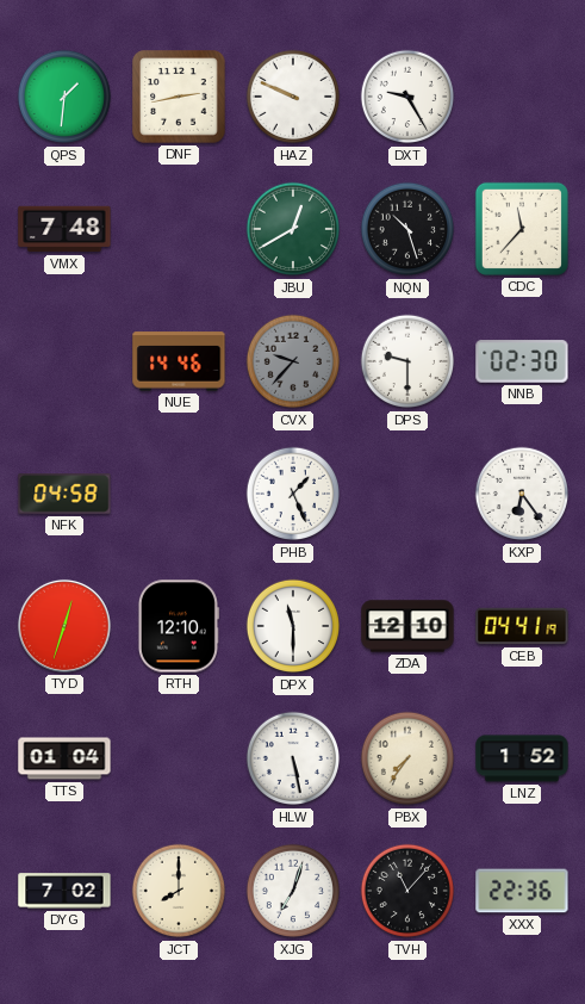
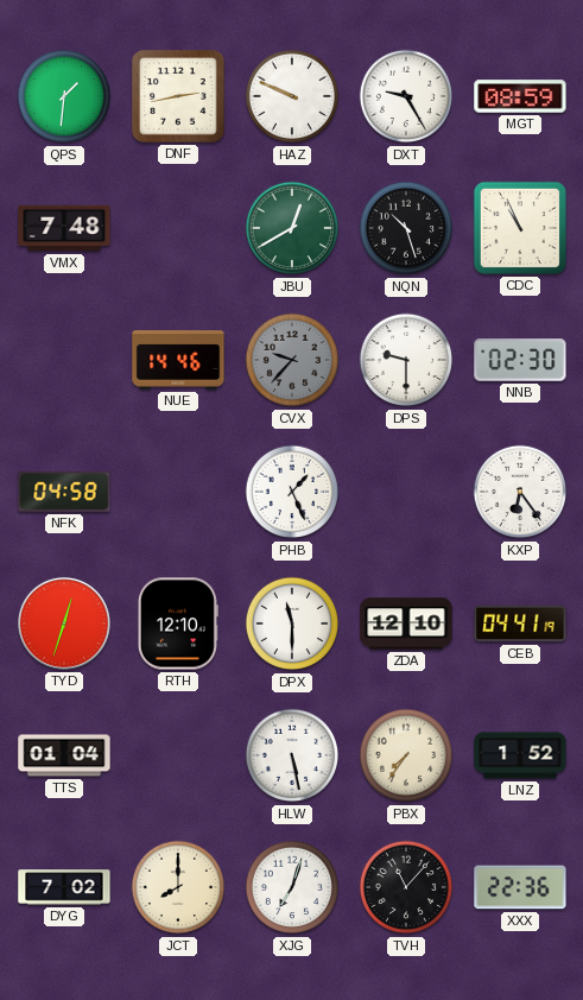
MGT: none -> 08:59
CDC: 11:37 -> 10:56
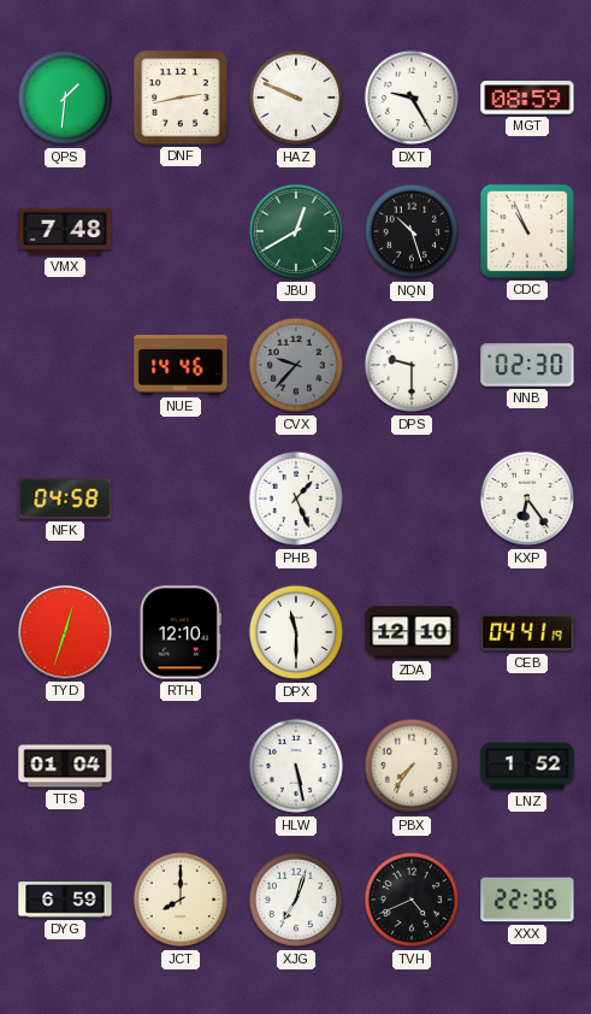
DYG: 7:02 -> 6:59
TVH: 11:07 -> 4:41
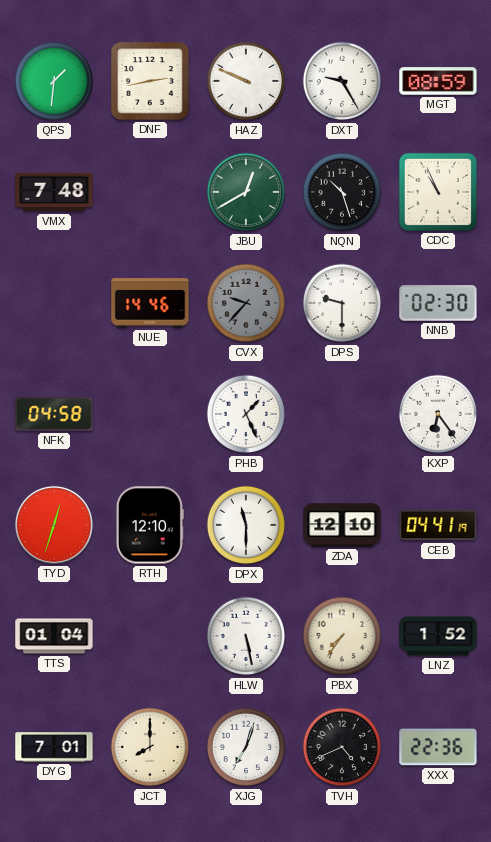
DYG: 6:59 -> 7:01
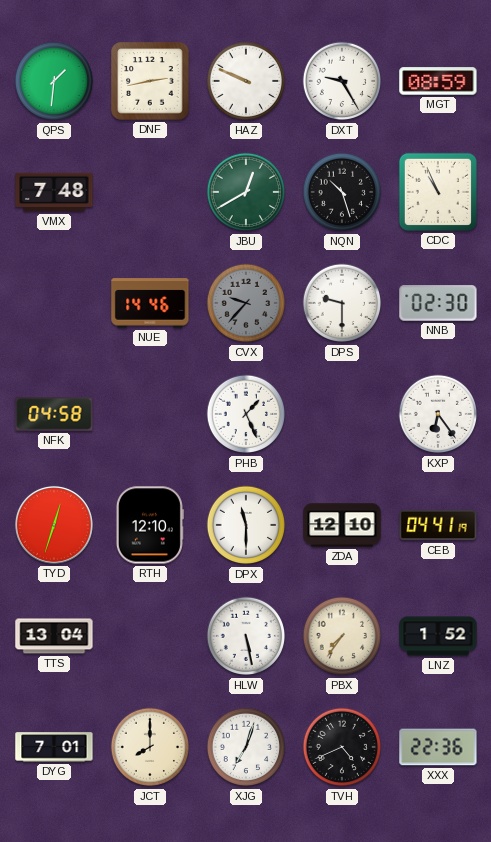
TTS: 01:04 -> 13:04
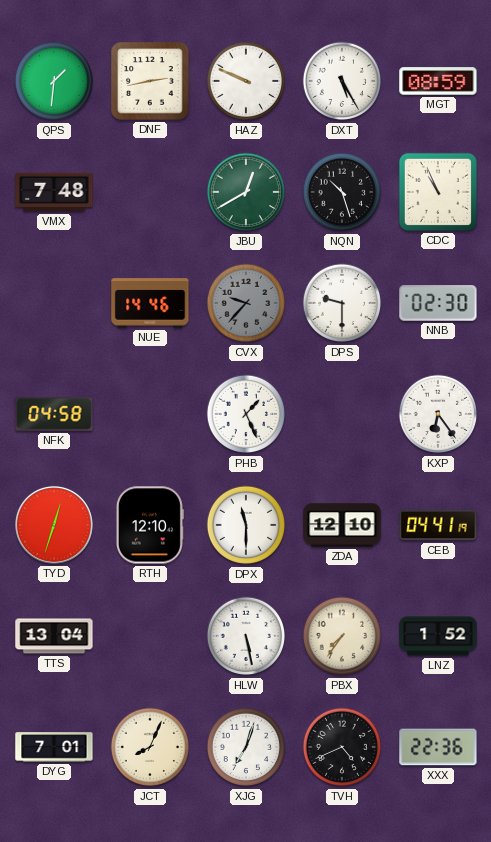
DXT: 9:25 -> 5:25
JCT: 8:00 -> 8:04
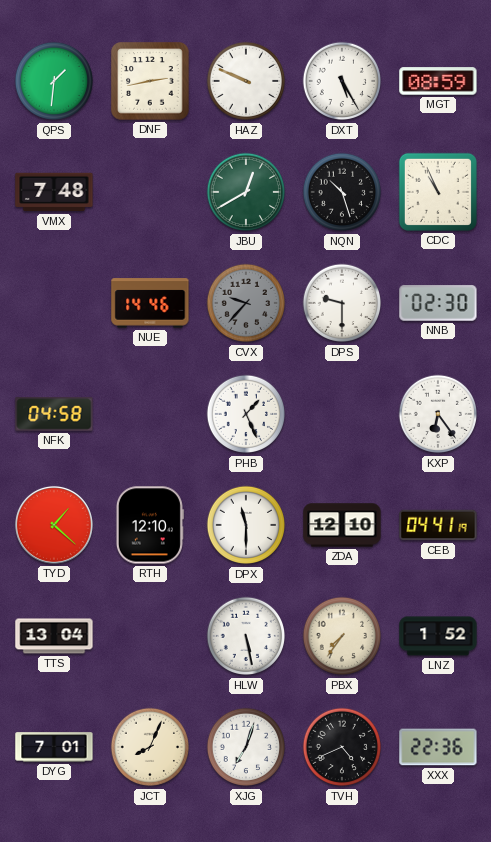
TYD: 12:33 -> 1:22
